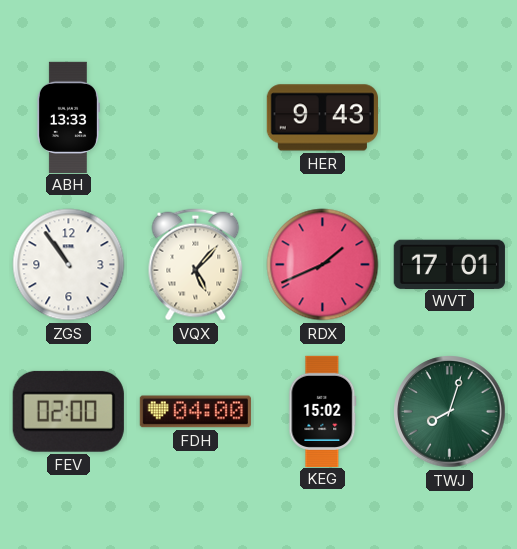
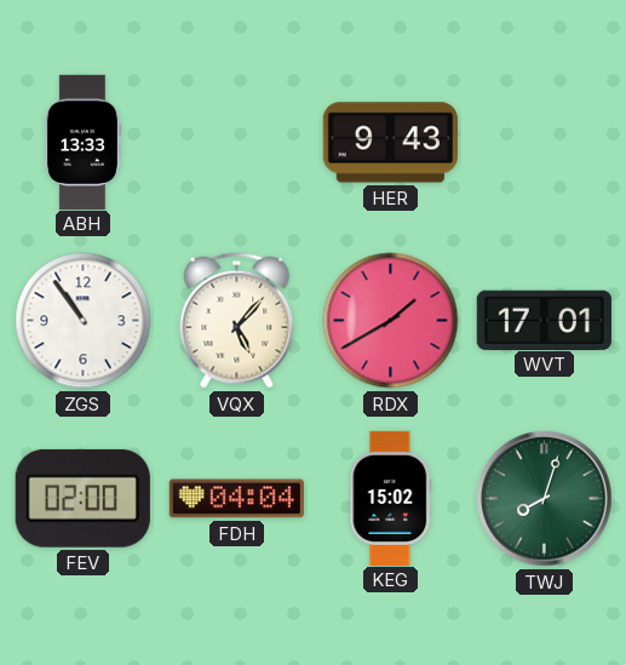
RDX: 1:41 -> 1:40
FDH: 04:00 -> 04:04
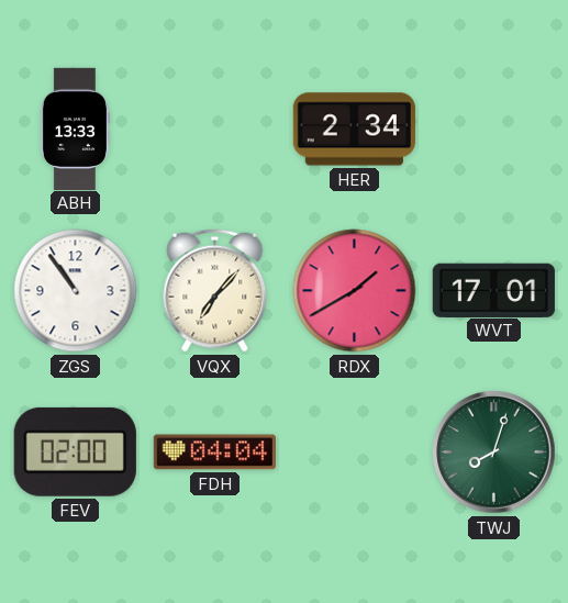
HER: 9:43 -> 2:34
VQX: 5:07 -> 7:07
KEG: 15:02 -> none
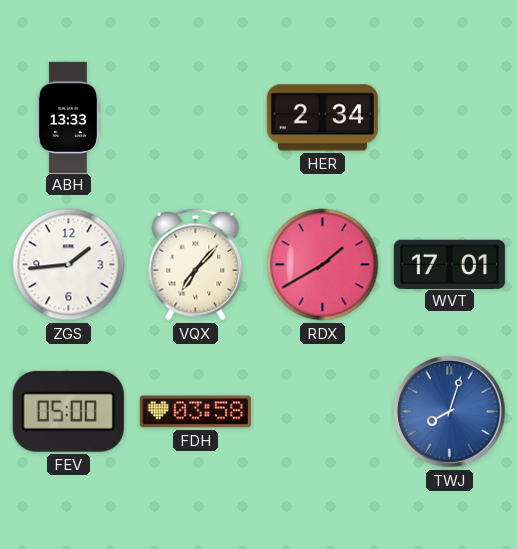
ZGS: 10:54 -> 1:44
FEV: 02:00 -> 05:00
FDH: 04:04 -> 03:58
TWJ dial: green -> blue
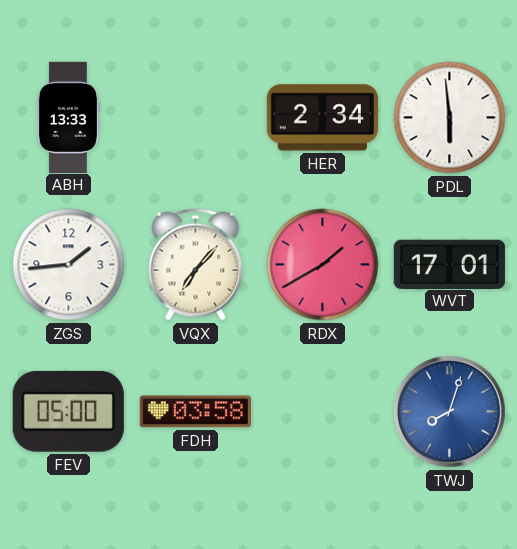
PDL: none -> 5:59
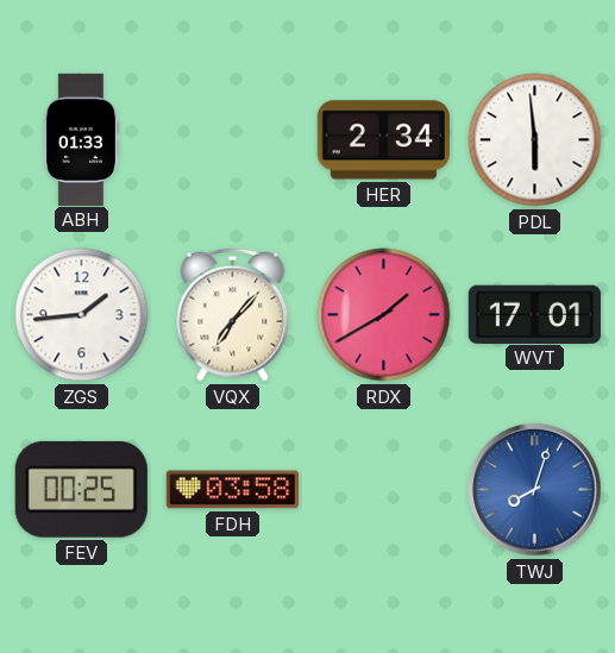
ABH: 13:33 -> 01:33
FEV: 05:00 -> 00:25
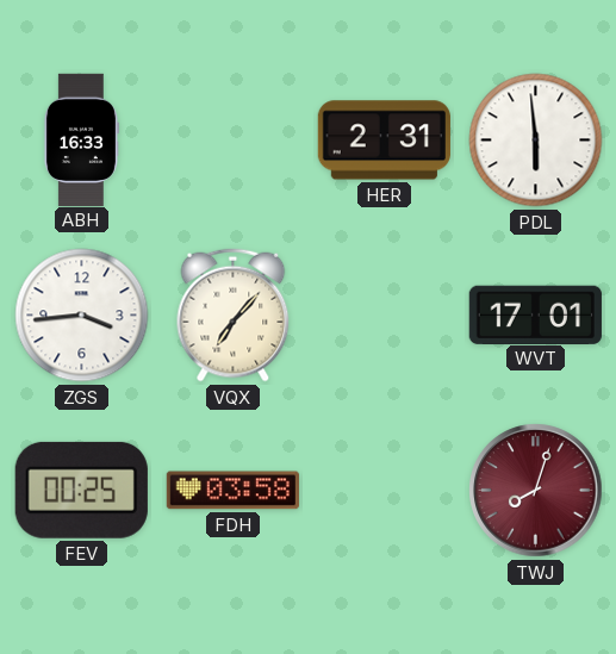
ABH: 01:33 -> 16:33
HER: 2:34 -> 2:31
ZGS: 1:44 -> 3:44
RDX: 1:40 -> none
TWJ dial: blue -> burgundy
